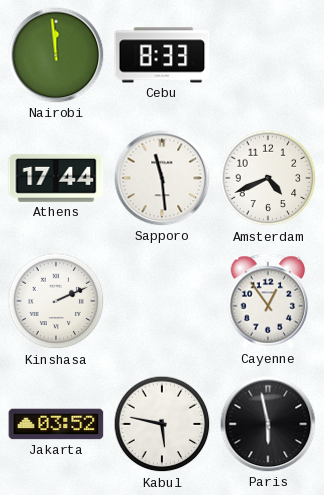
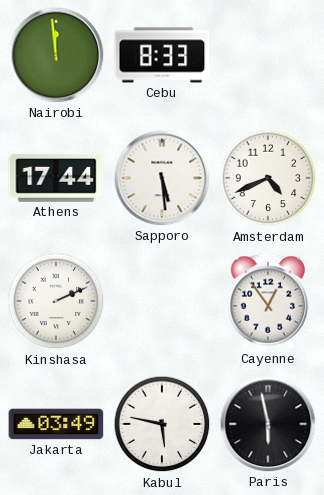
Sapporo: 11:29 -> 5:29
Jakarta: 03:52 -> 03:49
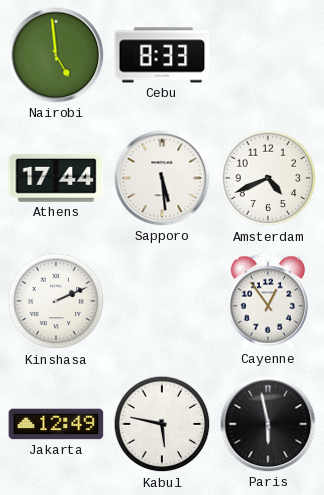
Nairobi: 11:59 -> 4:59
Jakarta: 03:49 -> 12:49
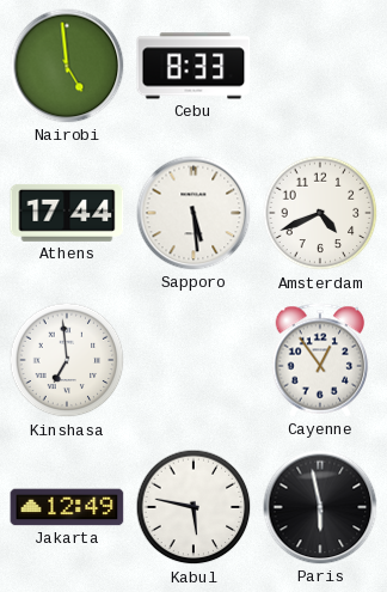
Kinshasa: 2:11 -> 6:59
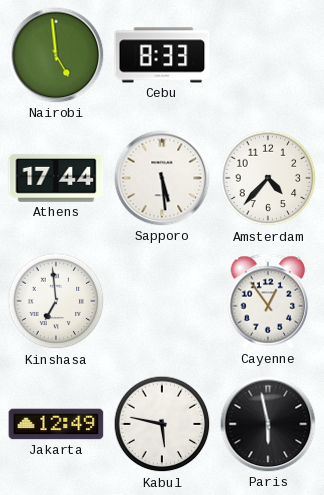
Amsterdam: 4:41 -> 4:37
